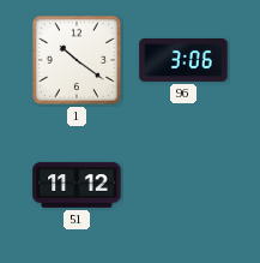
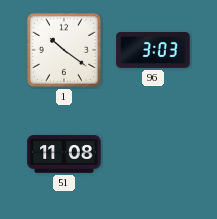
96: 3:06 -> 3:03
51: 11:12 -> 11:08
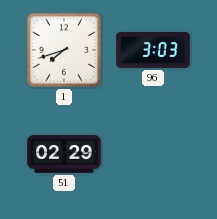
1: 10:21 -> 7:42
51: 11:08 -> 02:29
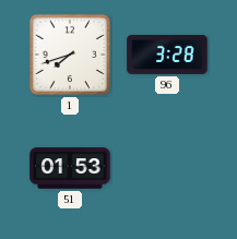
96: 3:03 -> 3:28
51: 02:29 -> 01:53
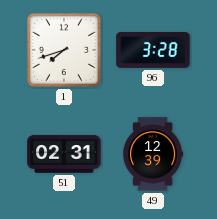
51: 01:53 -> 02:31
49: none -> 12:39
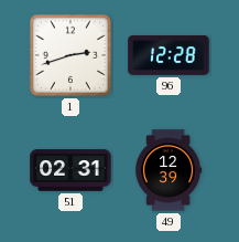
1: 7:42 -> 2:42
96: 3:28 -> 12:28
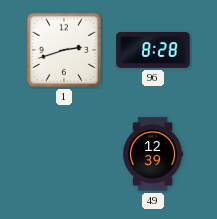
96: 12:28 -> 8:28
51: 02:31 -> none
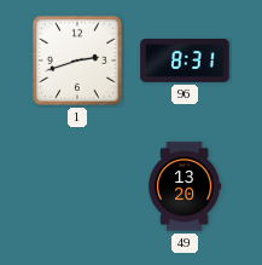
96: 8:28 -> 8:31
49: 12:39 -> 13:20
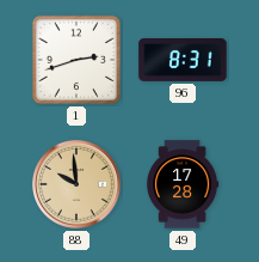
88: none -> 9:59
49: 13:20 -> 17:28
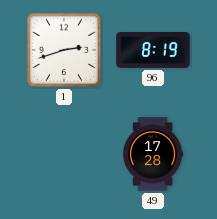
96: 8:31 -> 8:19
88: 9:59 -> none
